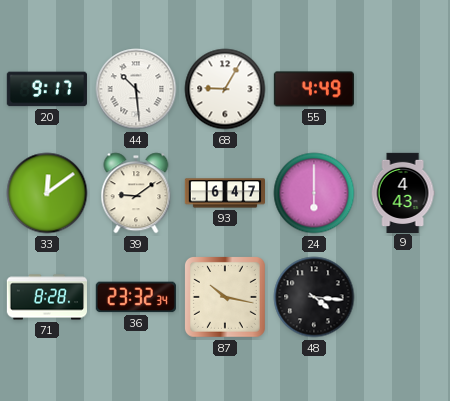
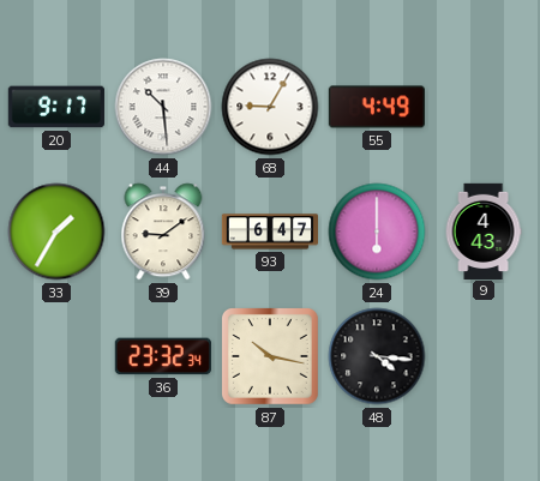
33: 12:09 -> 1:35
71: 8:28 -> none
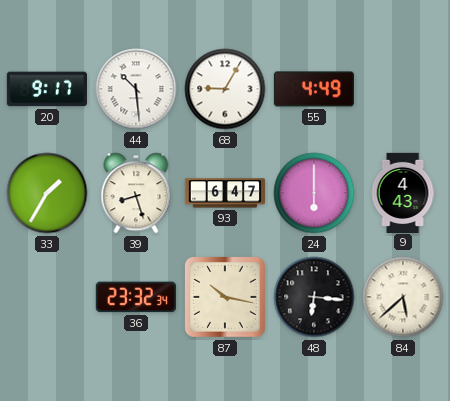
39: 9:09 -> 8:27
48: 4:16 -> 6:16
84: none -> 5:38
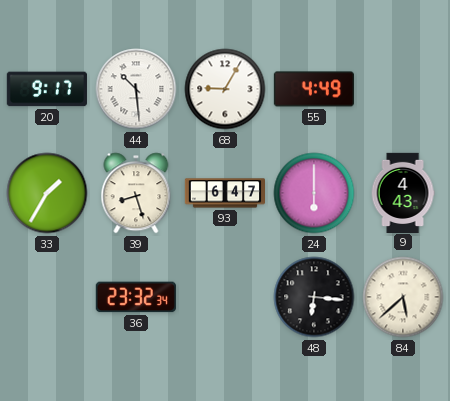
87: 10:17 -> none
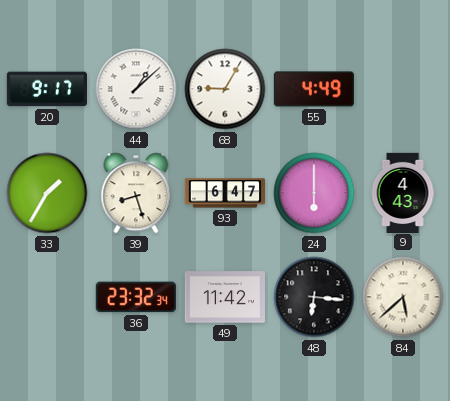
44: 10:29 -> 1:08
49: none -> 11:42
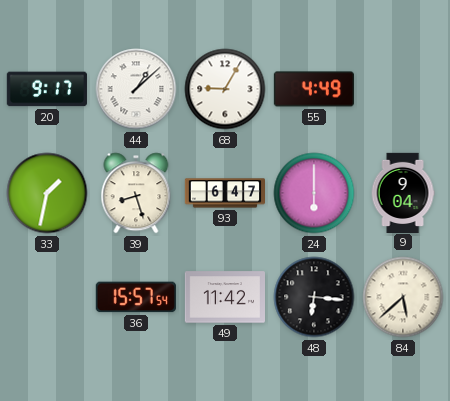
33: 1:35 -> 1:32
9: 4:43 -> 9:04
36: 23:32 -> 15:57
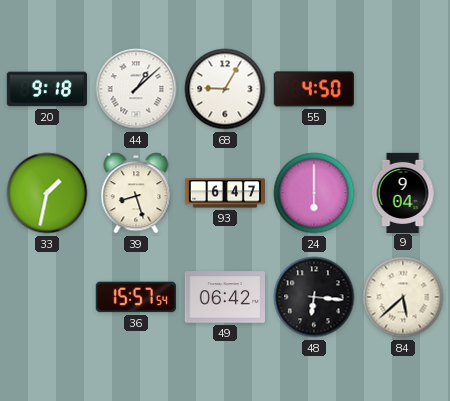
20: 9:17 -> 9:18
55: 4:49 -> 4:50
49: 11:42 -> 06:42
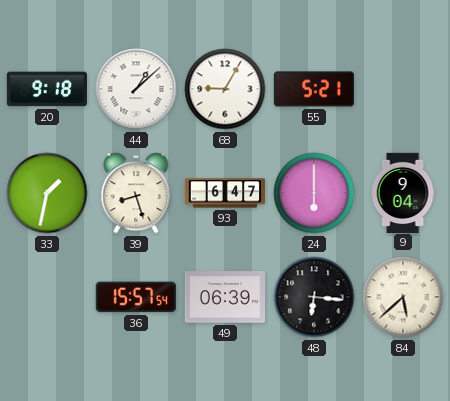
55: 4:50 -> 5:21
49: 06:42 -> 06:39
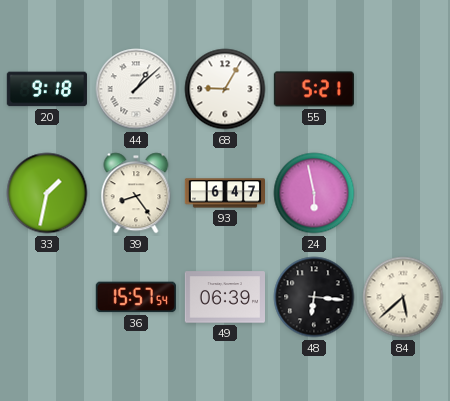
39: 8:27 -> 8:24
24: 6:00 -> 5:58
9: 9:04 -> none
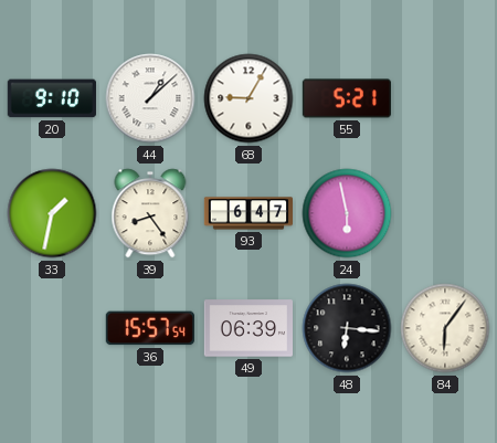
20: 9:18 -> 9:10
84: 5:38 -> 6:06
